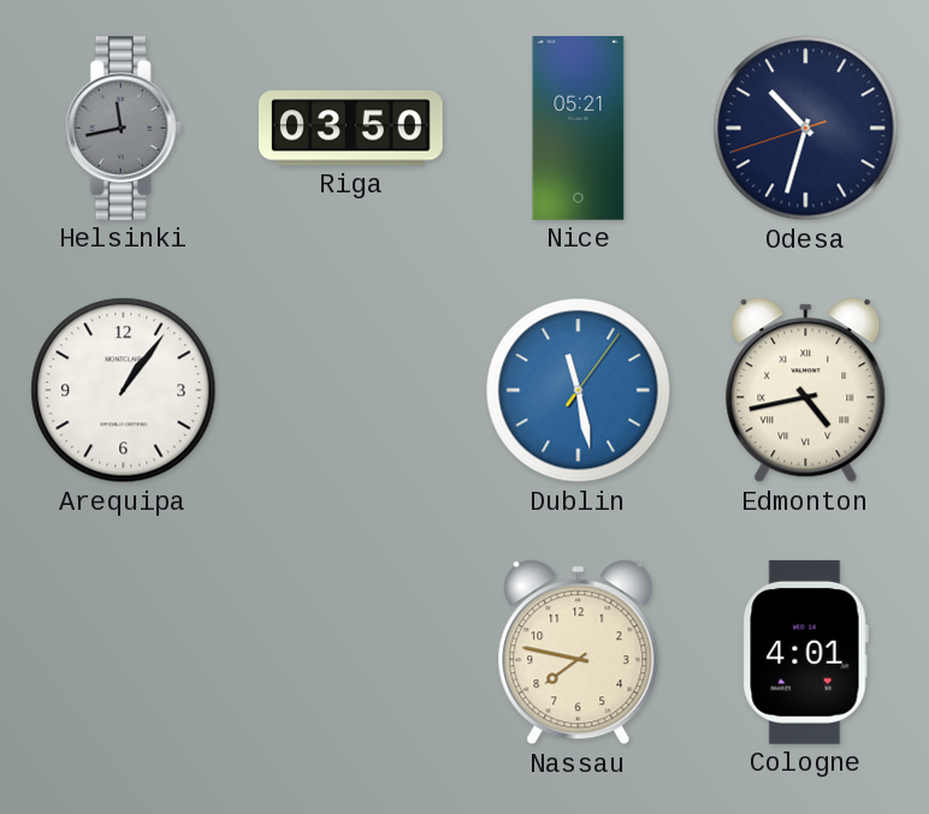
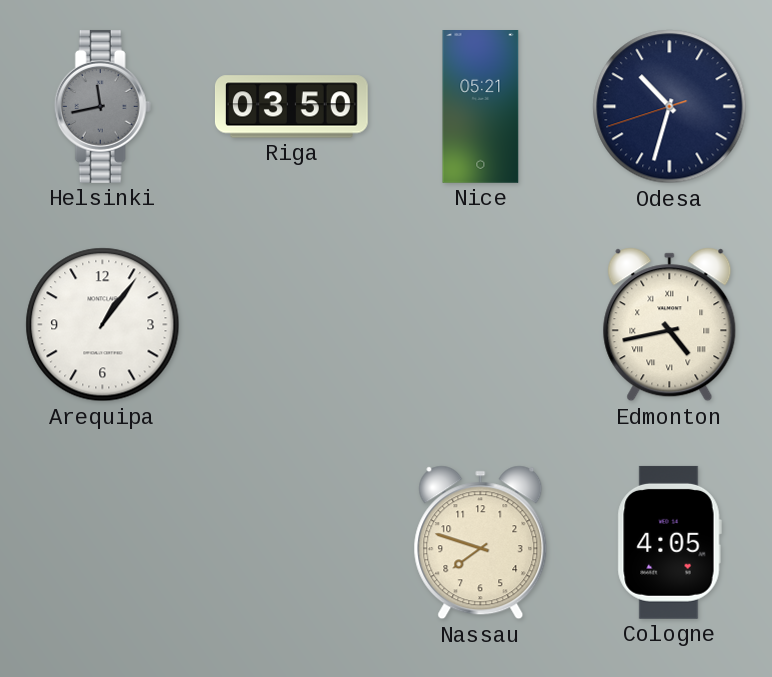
Dublin: 11:28 -> none
Nassau: 7:47 -> 7:48
Cologne: 4:01 -> 4:05
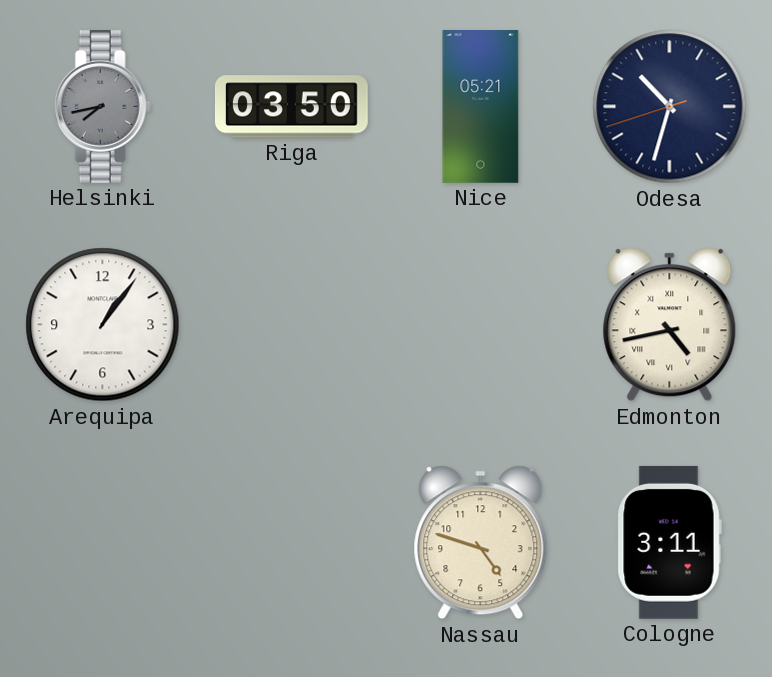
Helsinki: 11:43 -> 7:43
Nassau: 7:48 -> 4:48
Cologne: 4:05 -> 3:11
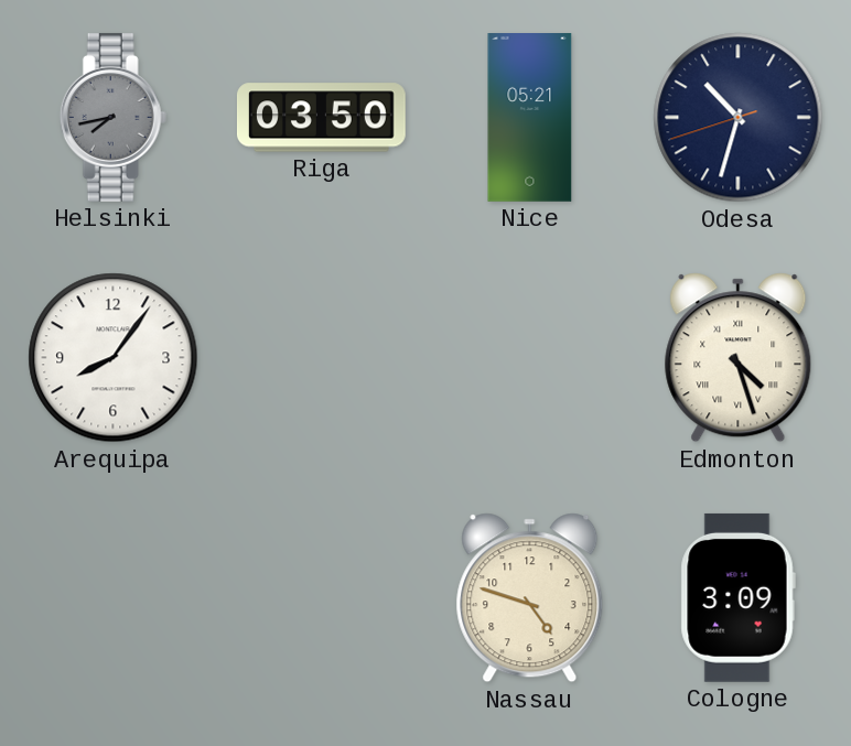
Arequipa: 1:06 -> 8:06
Edmonton: 4:43 -> 4:27
Cologne: 3:11 -> 3:09
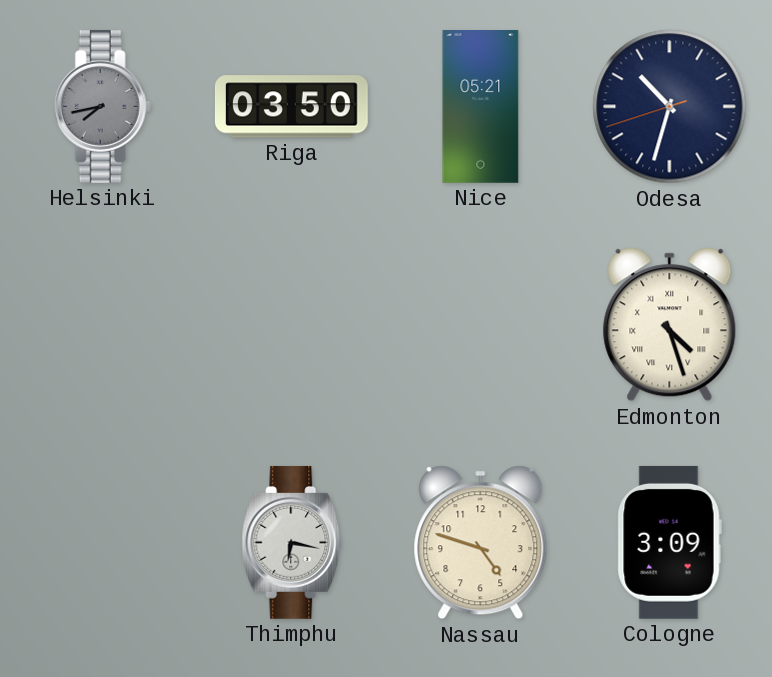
Arequipa: 8:06 -> none
Thimphu: none -> 6:17
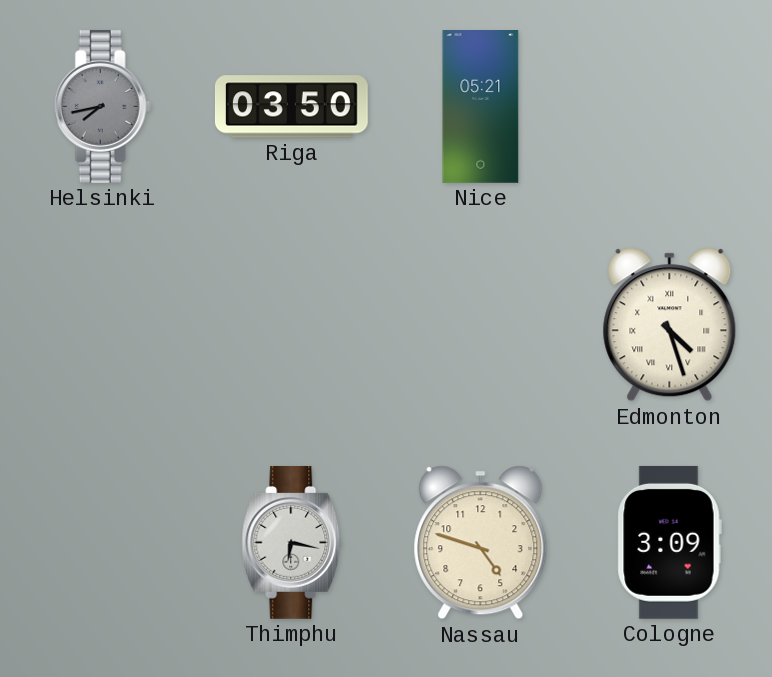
Odesa: 10:32 -> none
